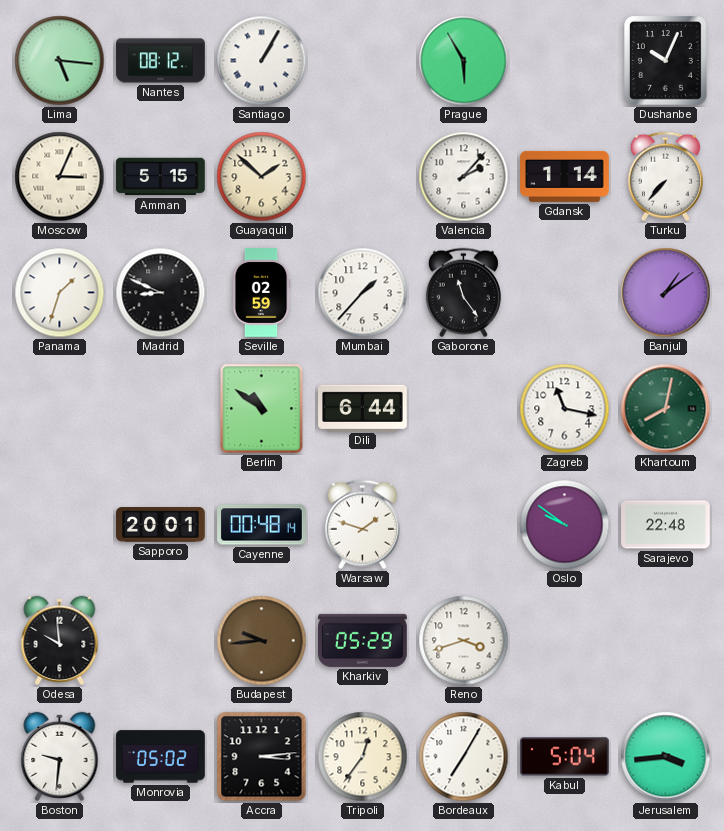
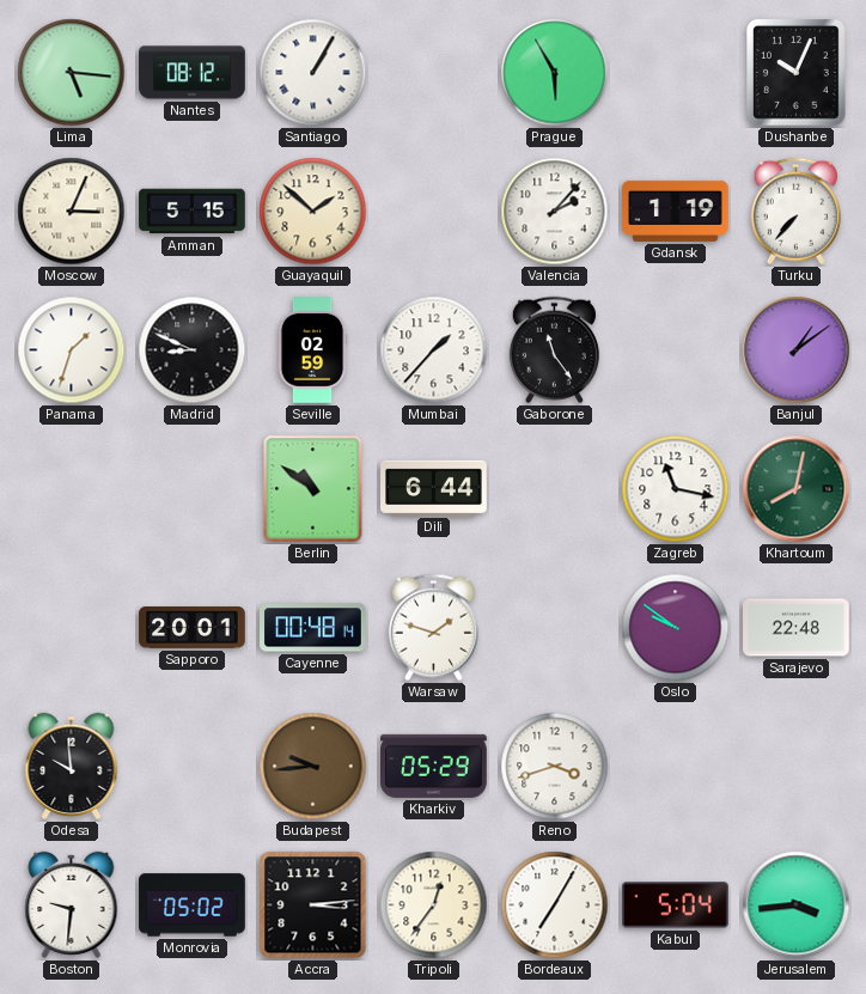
Gdansk: 1:14 -> 1:19
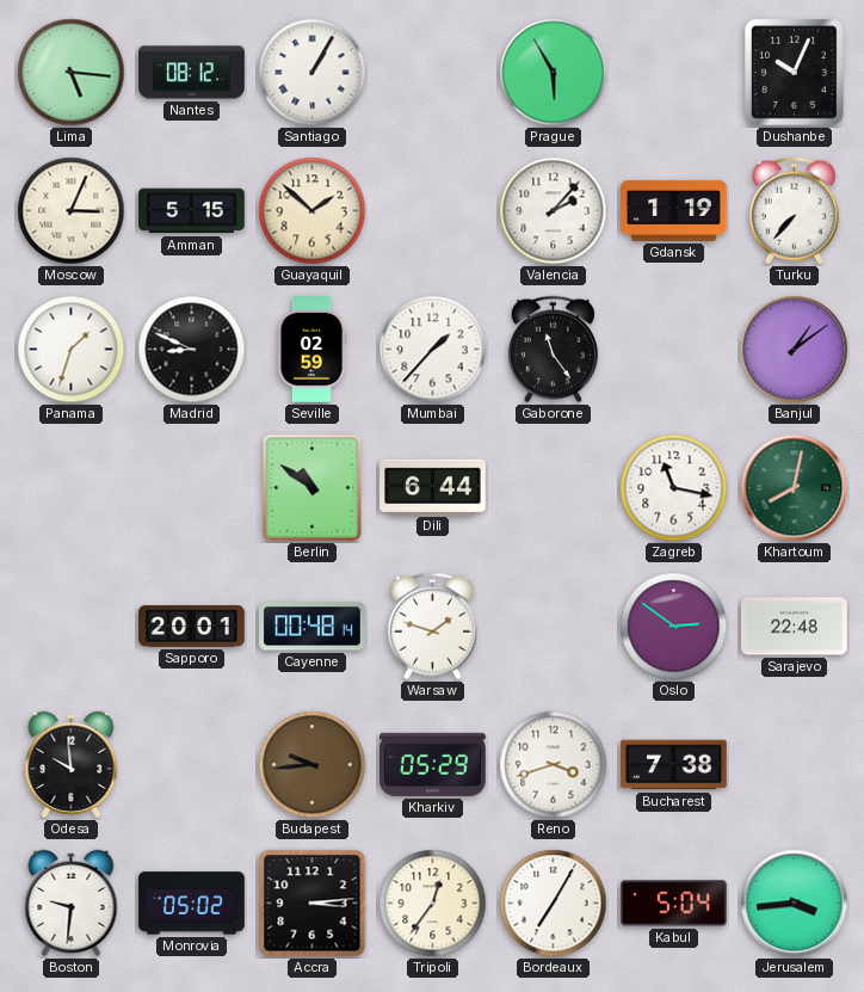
Oslo: 9:51 -> 2:51
Bucharest: none -> 7:38
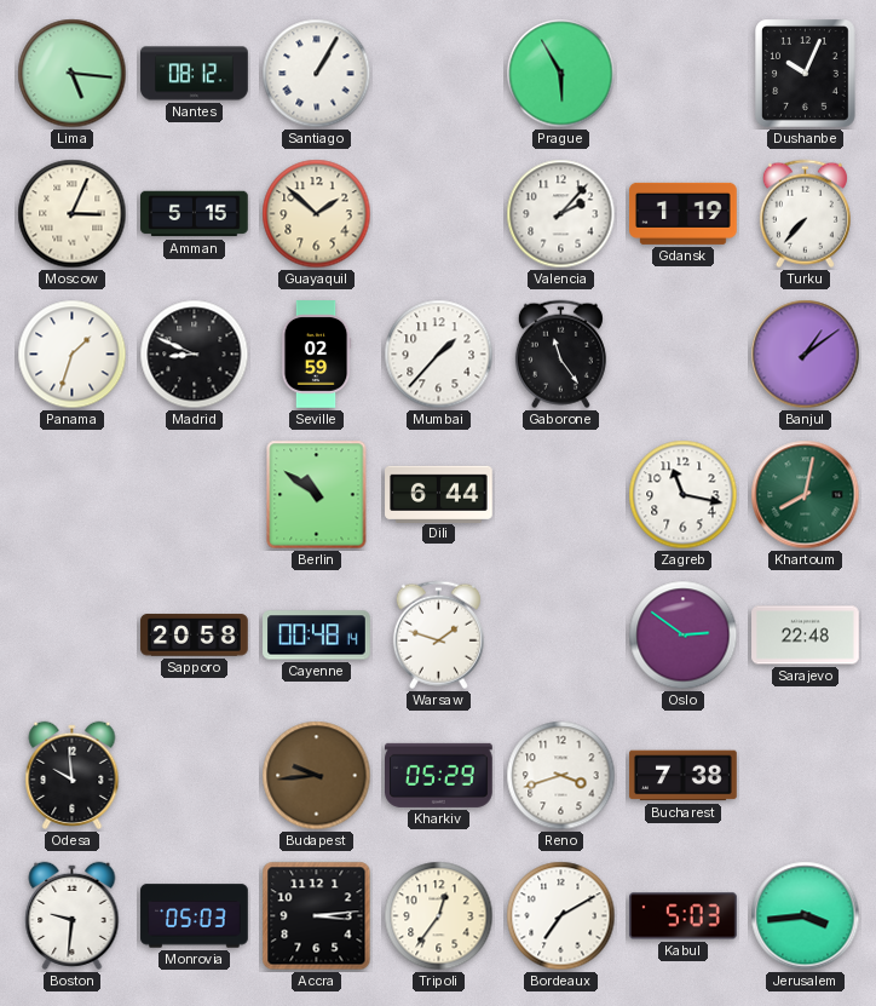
Sapporo: 20:01 -> 20:58
Monrovia: 05:02 -> 05:03
Bordeaux: 7:05 -> 7:10
Kabul: 5:04 -> 5:03
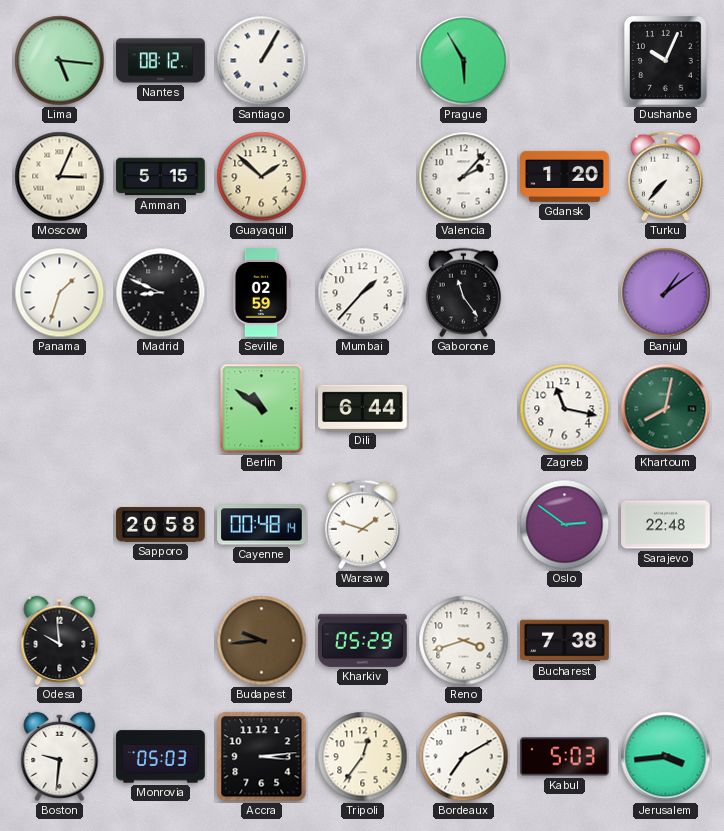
Gdansk: 1:19 -> 1:20
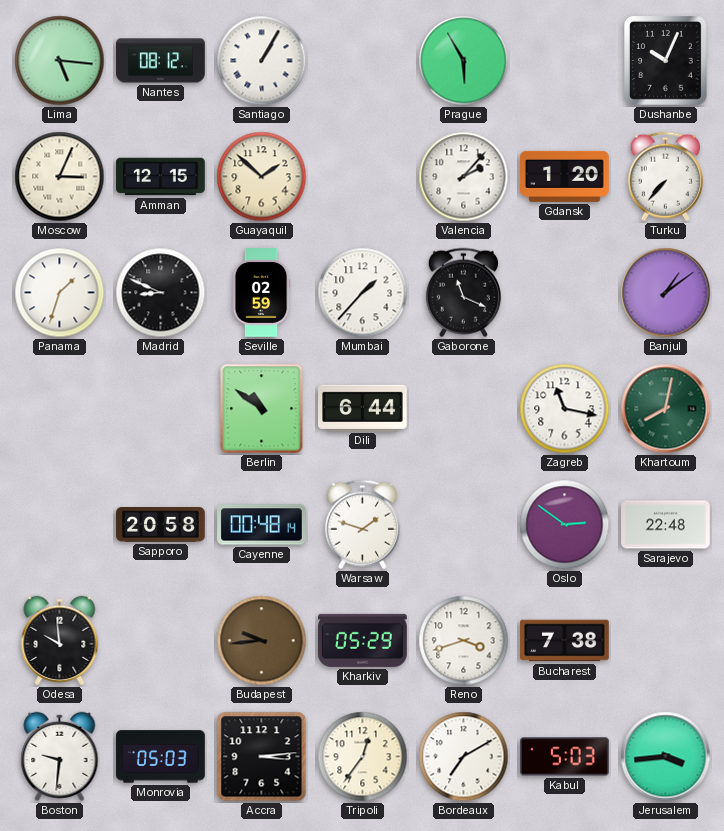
Amman: 5:15 -> 12:15
Gaborone: 11:24 -> 11:19
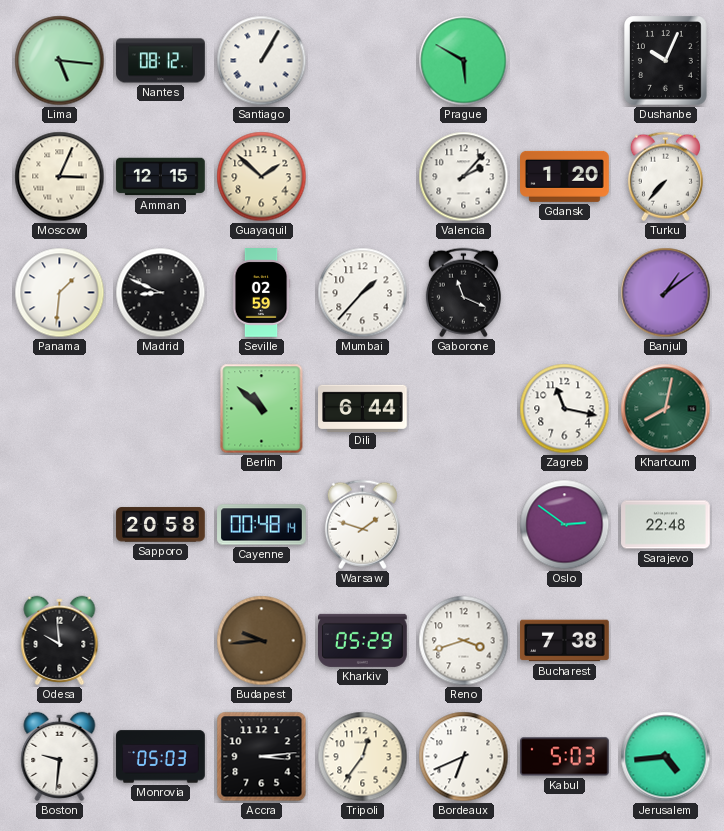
Prague: 5:55 -> 5:50
Panama: 1:33 -> 1:31
Berlin: 10:51 -> 10:52
Bordeaux: 7:10 -> 6:41
Jerusalem: 3:44 -> 4:44
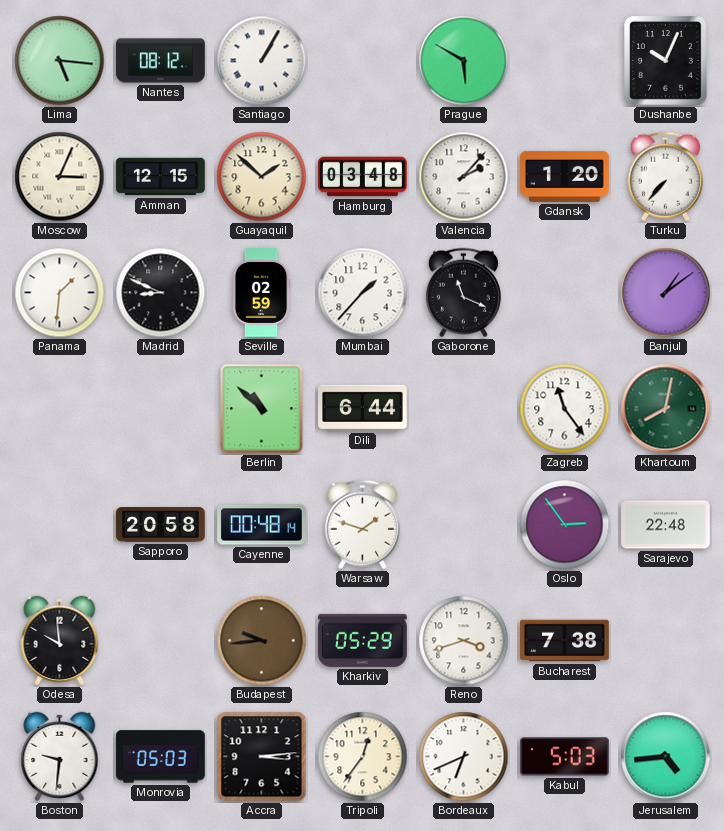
Hamburg: none -> 03:48
Zagreb: 11:17 -> 11:24
Oslo: 2:51 -> 2:54
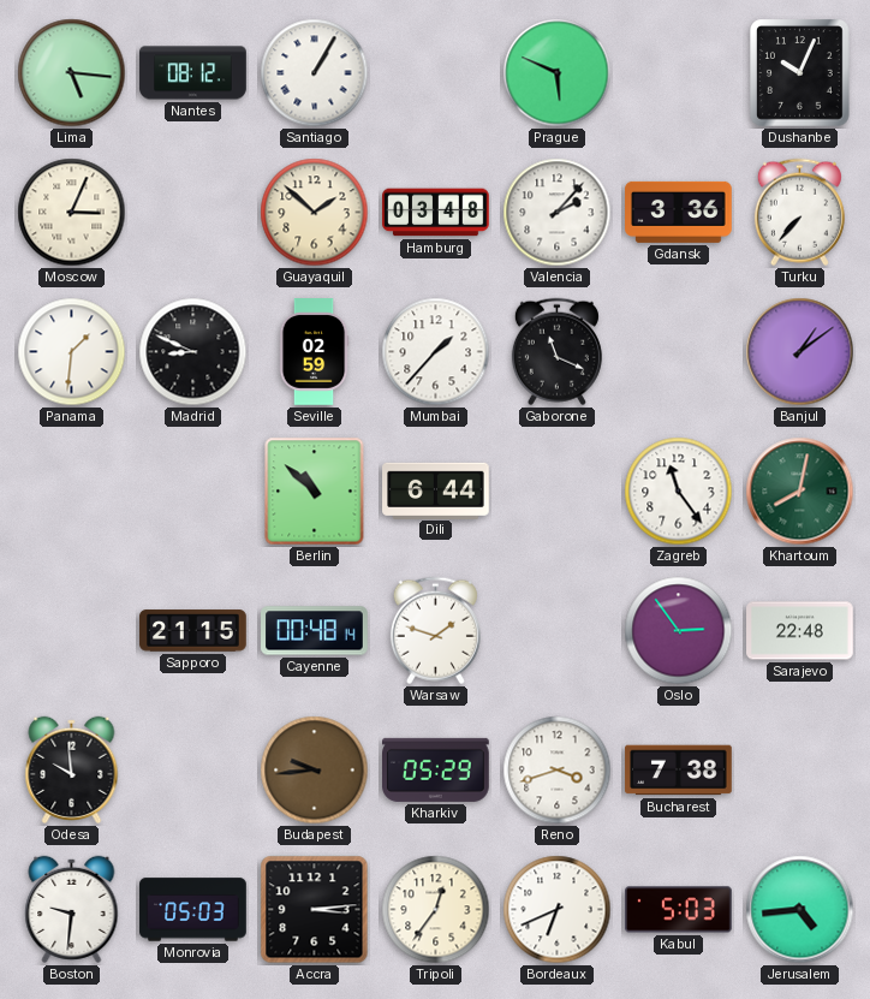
Prague: 5:50 -> 5:49
Amman: 12:15 -> none
Gdansk: 1:20 -> 3:36
Sapporo: 20:58 -> 21:15
